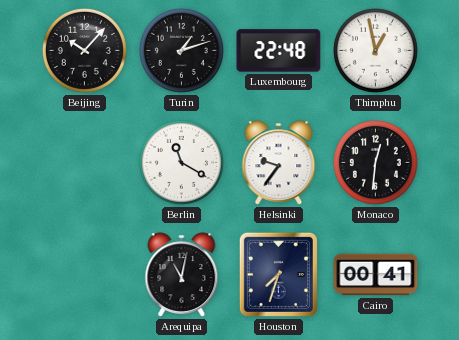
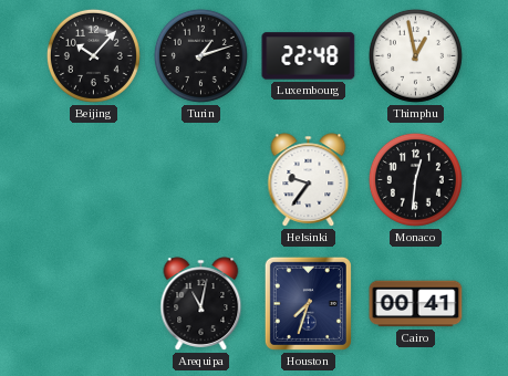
Berlin: 11:20 -> none
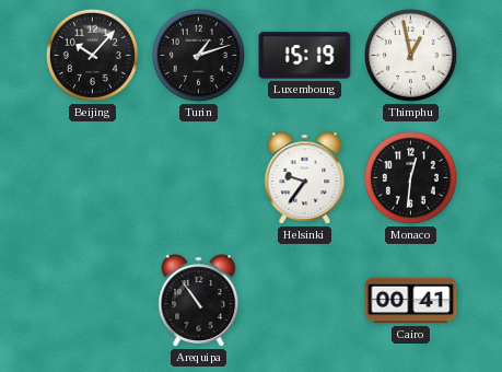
Luxembourg: 22:48 -> 15:19
Arequipa: 11:02 -> 10:54
Houston: 7:33 -> none
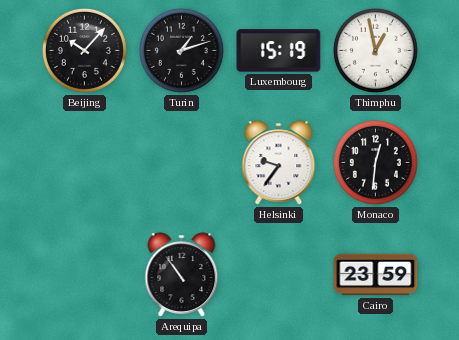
Cairo: 00:41 -> 23:59
